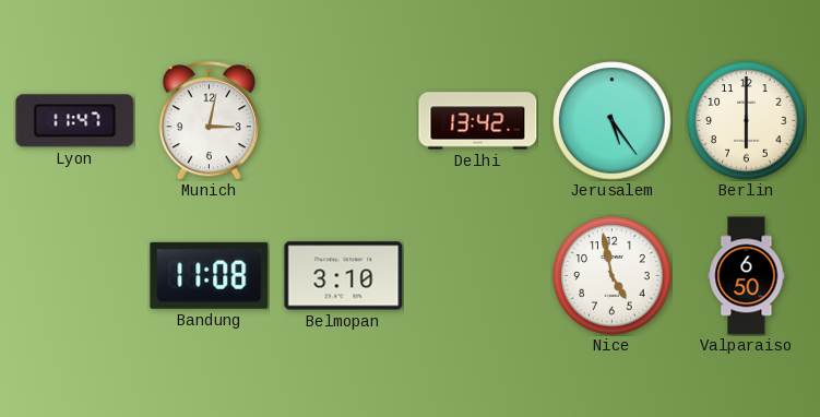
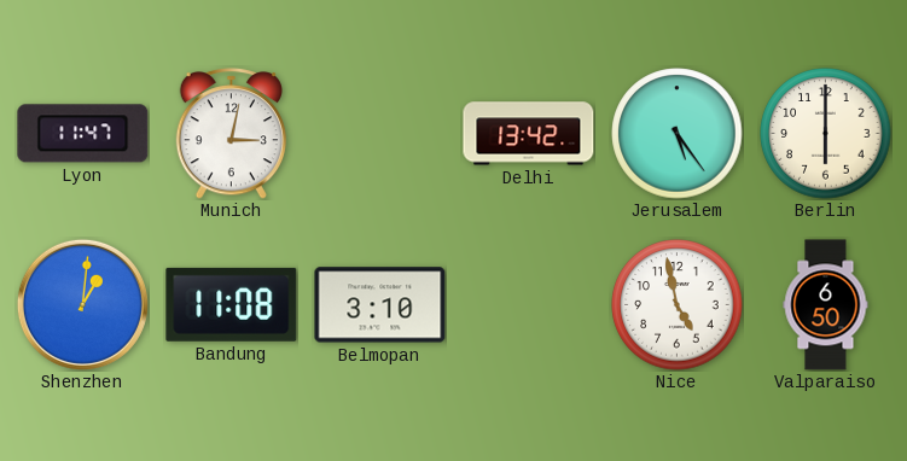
Shenzhen: none -> 1:01
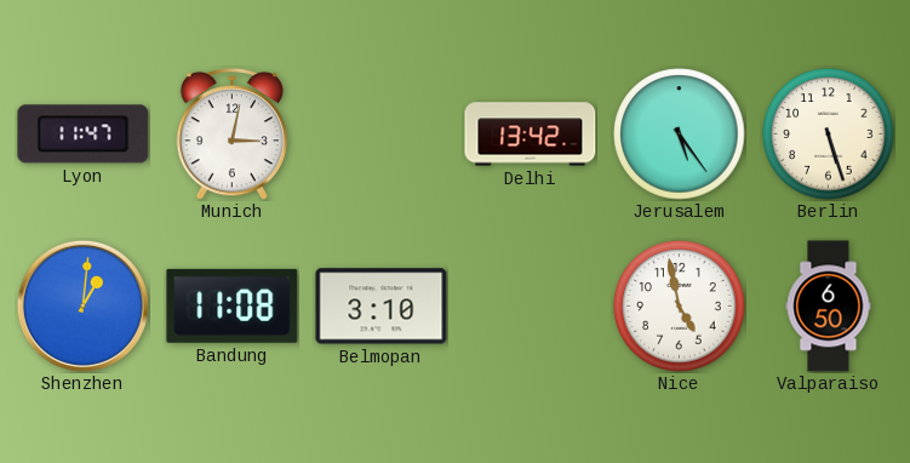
Berlin: 6:00 -> 5:27
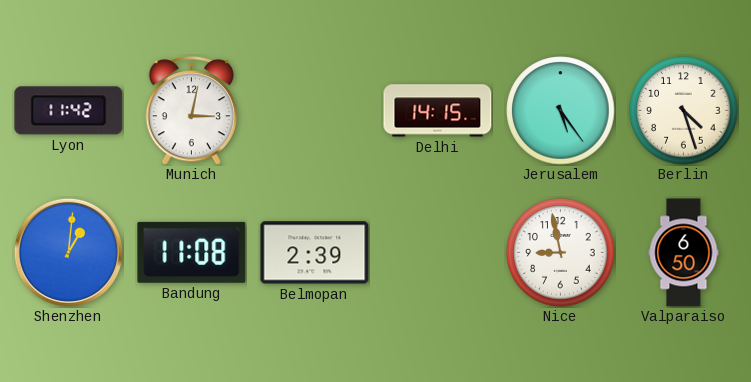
Lyon: 11:47 -> 11:42
Delhi: 13:42 -> 14:15
Berlin: 5:27 -> 4:27
Belmopan: 3:10 -> 2:39
Nice: 4:58 -> 8:58
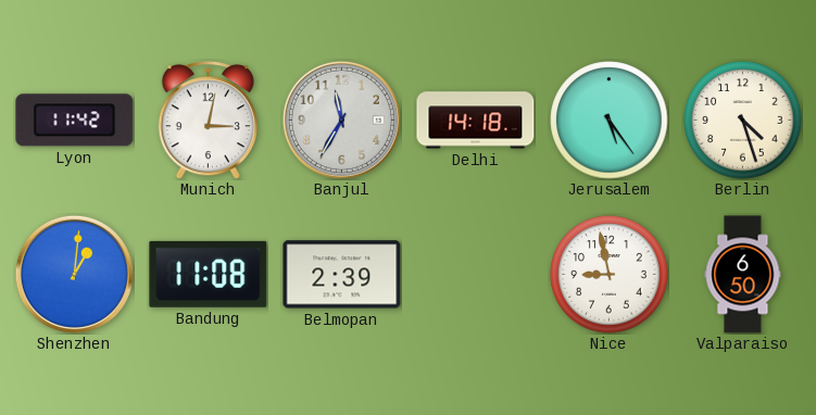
Banjul: none -> 11:35
Delhi: 14:15 -> 14:18
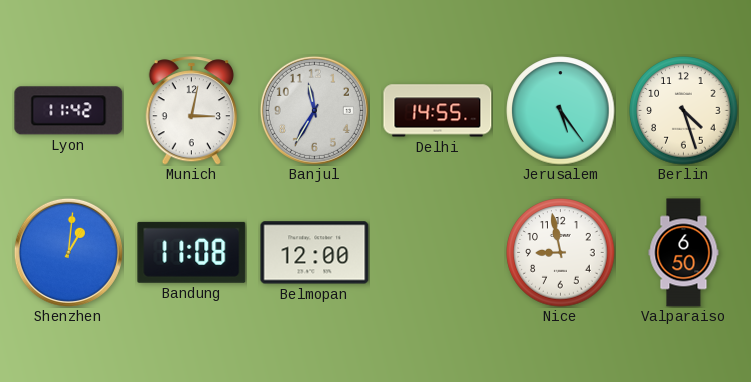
Delhi: 14:18 -> 14:55
Belmopan: 2:39 -> 12:00
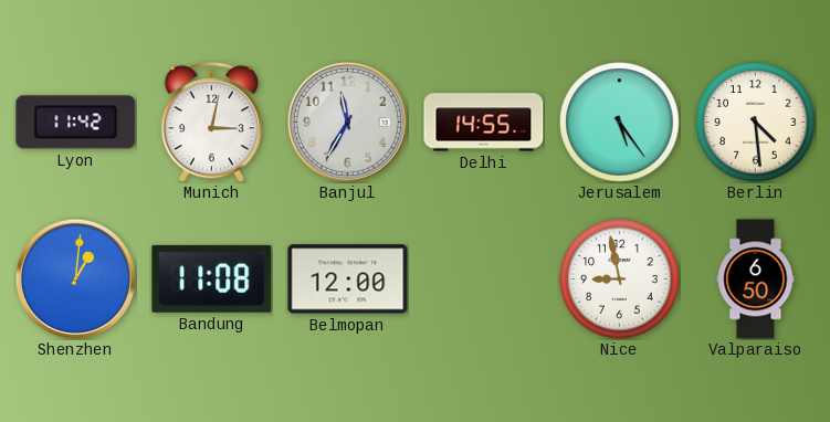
Berlin: 4:27 -> 4:29
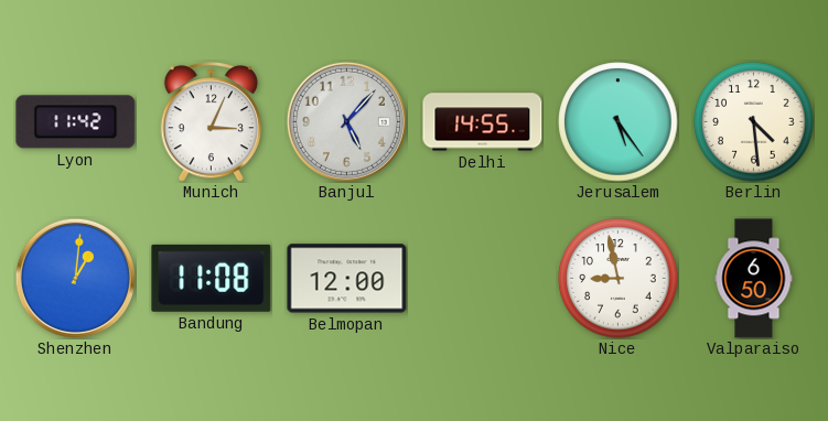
Munich: 3:02 -> 3:04
Banjul: 11:35 -> 5:07
